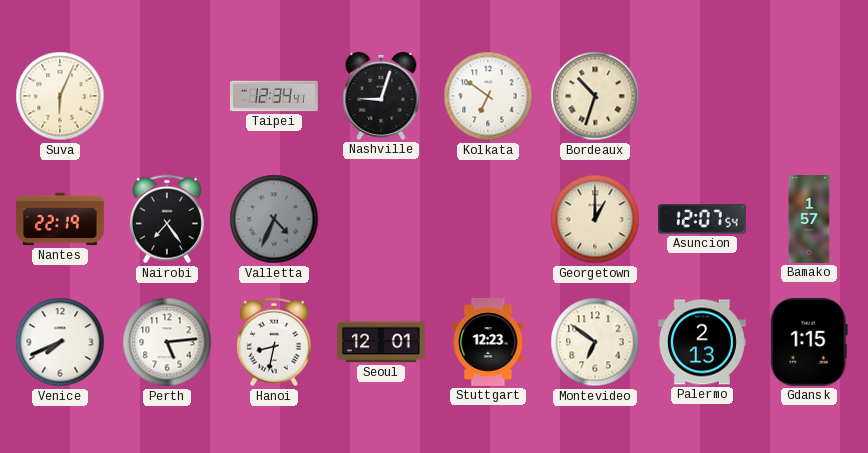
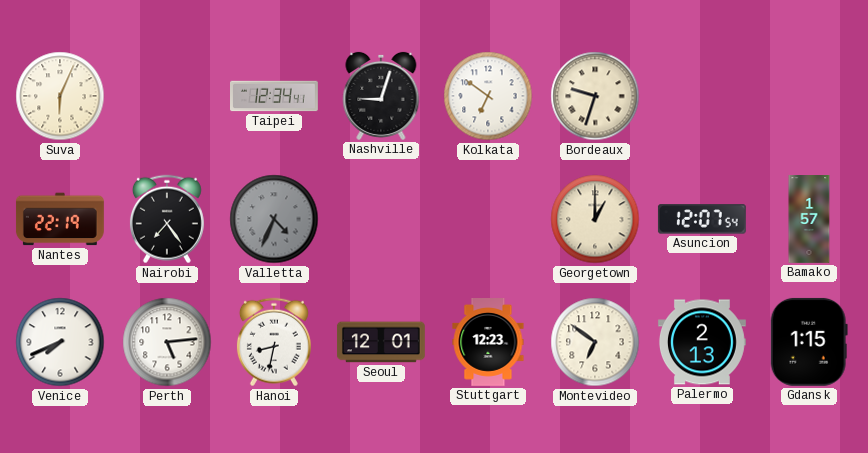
Bordeaux: 10:33 -> 9:33
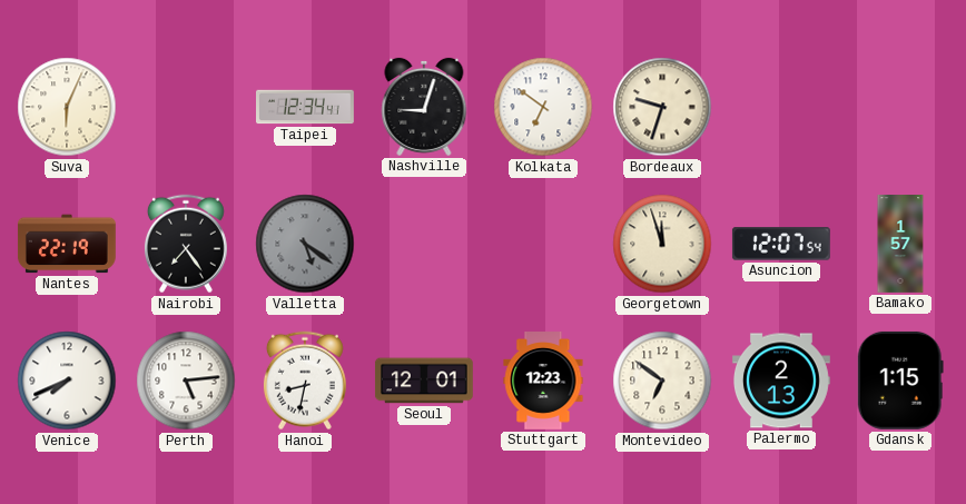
Valletta: 4:34 -> 5:21
Georgetown: 1:00 -> 11:57
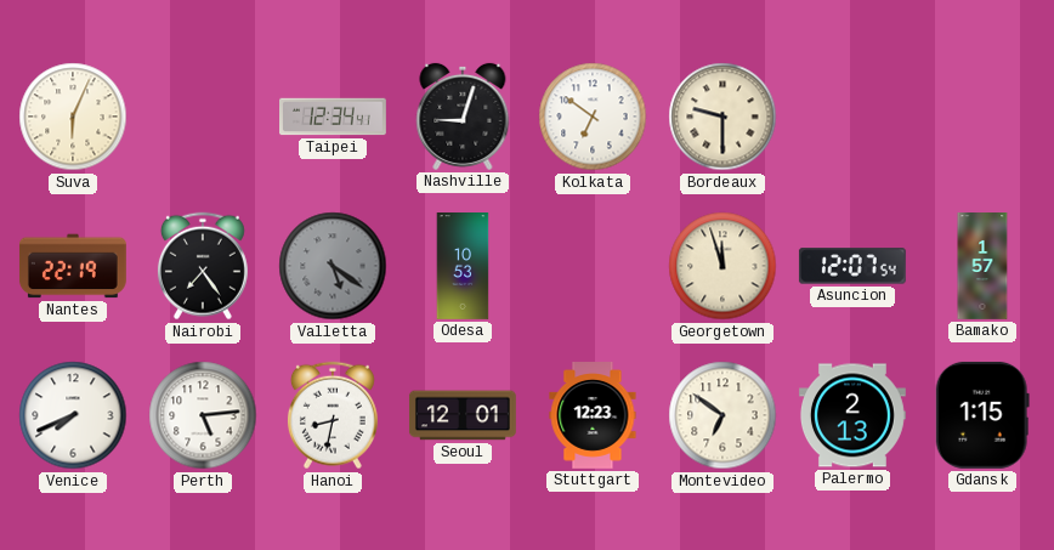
Bordeaux: 9:33 -> 9:30
Odesa: none -> 10:53
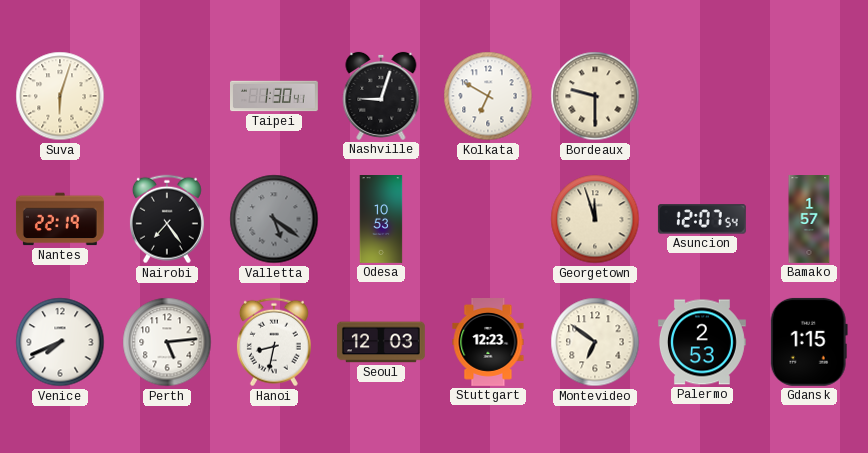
Suva: 6:04 -> 6:03
Taipei: 12:34 -> 1:30
Kolkata: 6:51 -> 6:50
Seoul: 12:01 -> 12:03
Palermo: 2:13 -> 2:53
